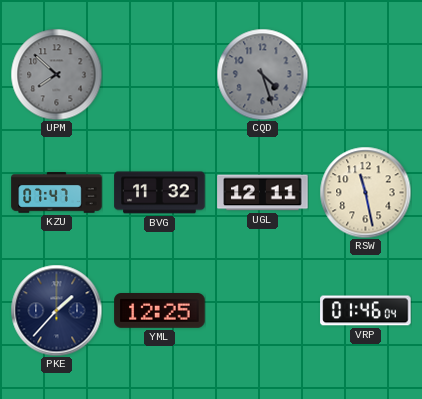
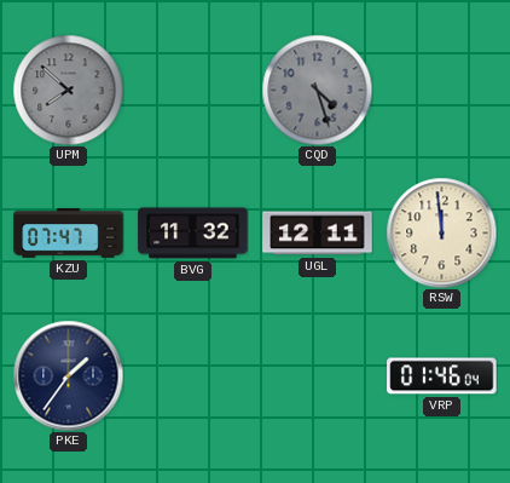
RSW: 11:28 -> 11:59
PKE: 1:37 -> 1:36
YML: 12:25 -> none
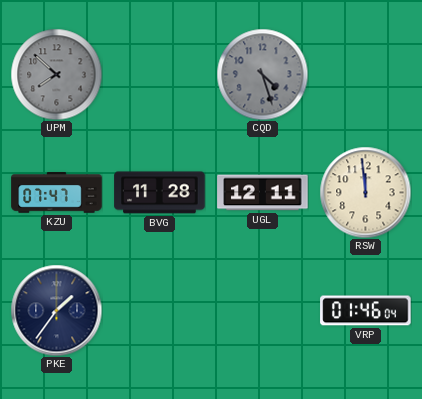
BVG: 11:32 -> 11:28
